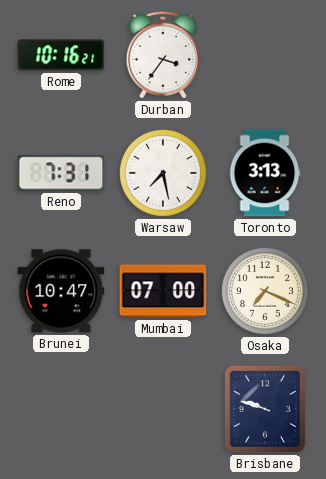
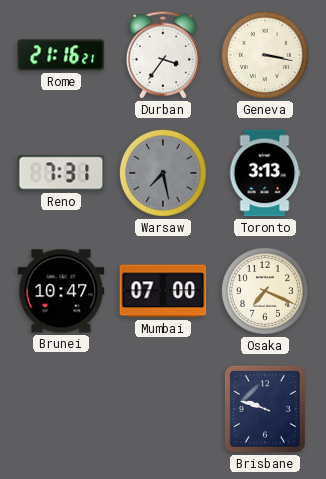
Rome: 10:16 -> 21:16
Geneva: none -> 3:17
Warsaw dial: white -> grey
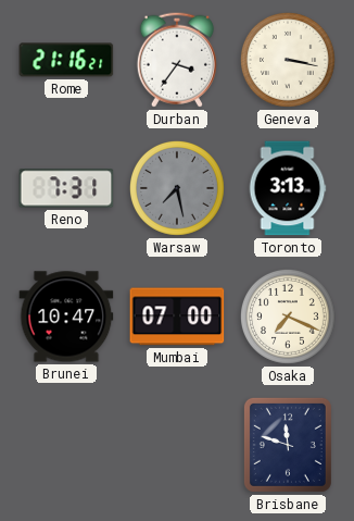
Brisbane: 9:48 -> 11:48
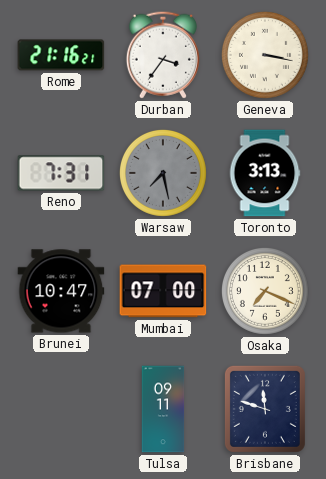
Tulsa: none -> 09:11
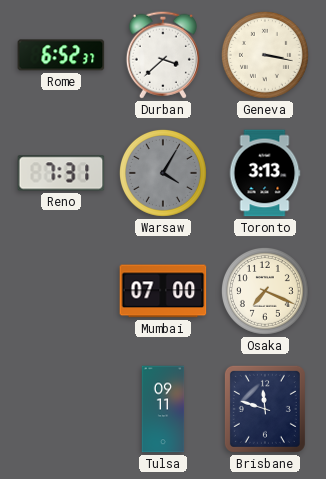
Rome: 21:16 -> 6:52
Durban: 3:36 -> 3:38
Warsaw: 7:28 -> 4:05
Brunei: 10:47 -> none
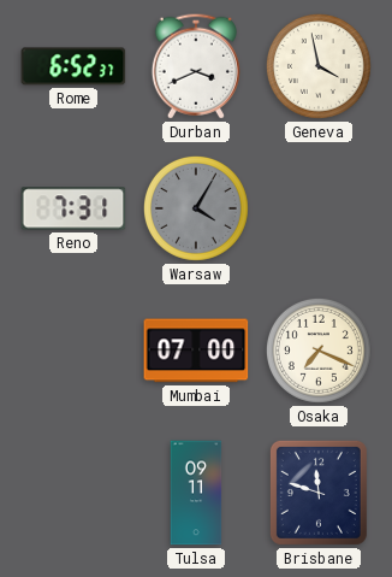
Durban: 3:38 -> 3:41
Geneva: 3:17 -> 3:58
Toronto: 3:13 -> none
